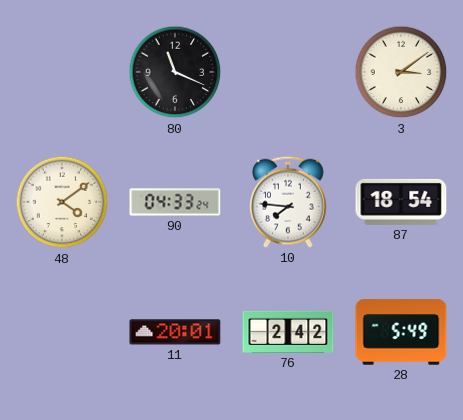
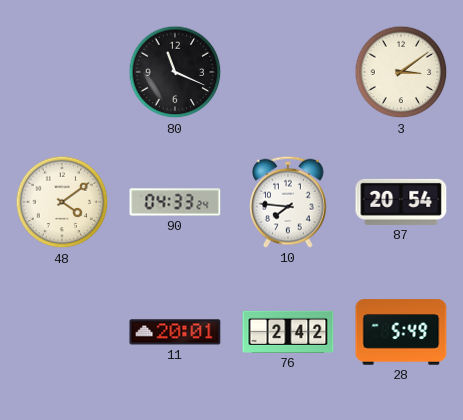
87: 18:54 -> 20:54
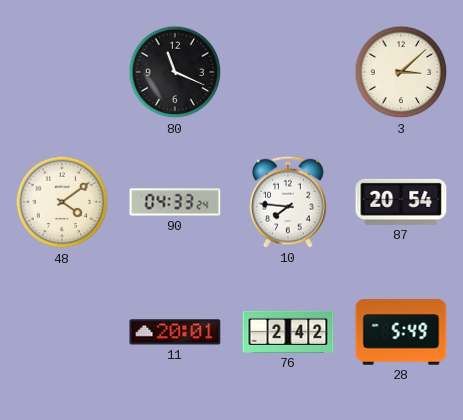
3: 3:09 -> 3:08
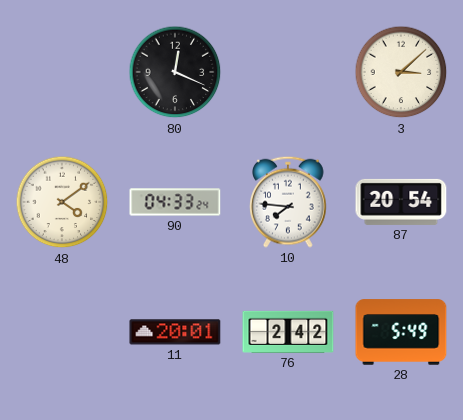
80: 11:19 -> 12:19
